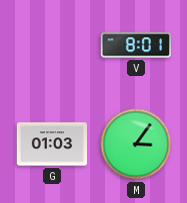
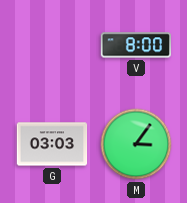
V: 8:01 -> 8:00
G: 01:03 -> 03:03
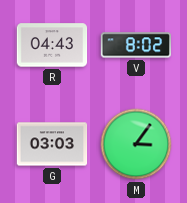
R: none -> 04:43
V: 8:00 -> 8:02
